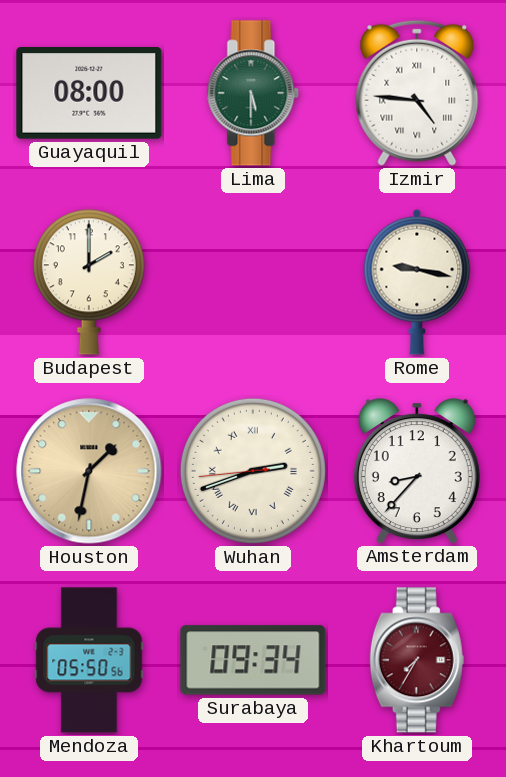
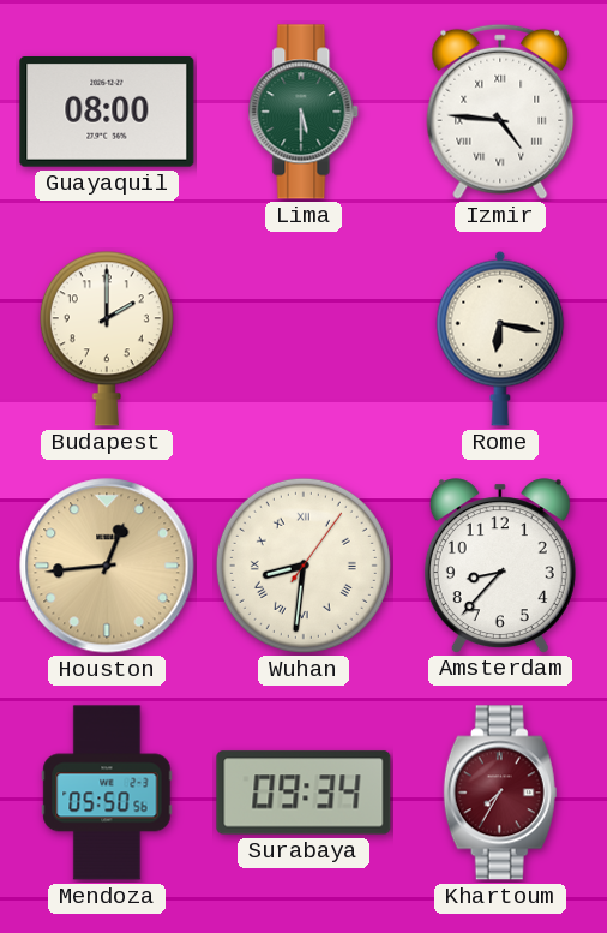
Rome: 9:17 -> 6:17
Houston: 1:32 -> 12:44
Wuhan: 2:41 -> 8:31
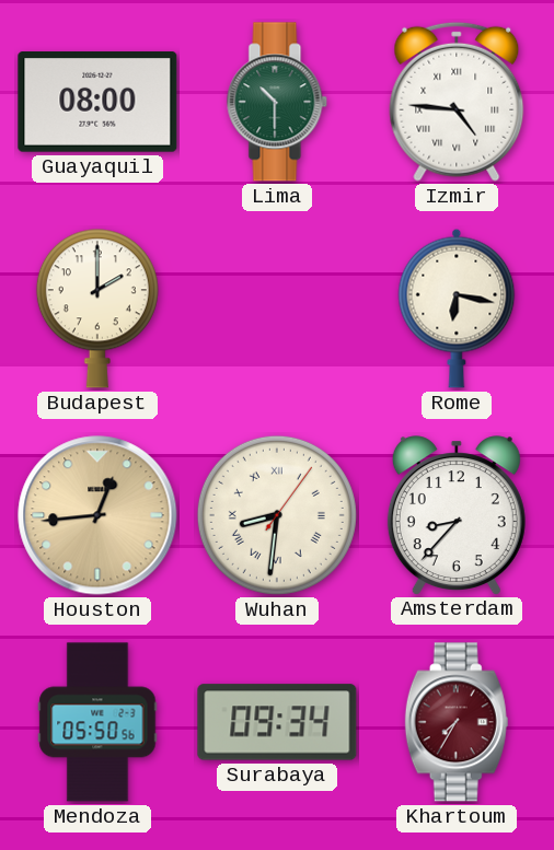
Lima: 5:30 -> 10:30
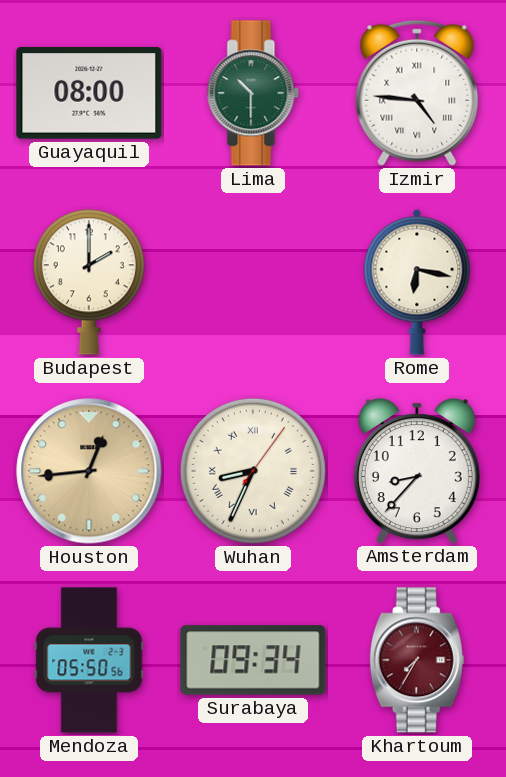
Wuhan: 8:31 -> 8:34
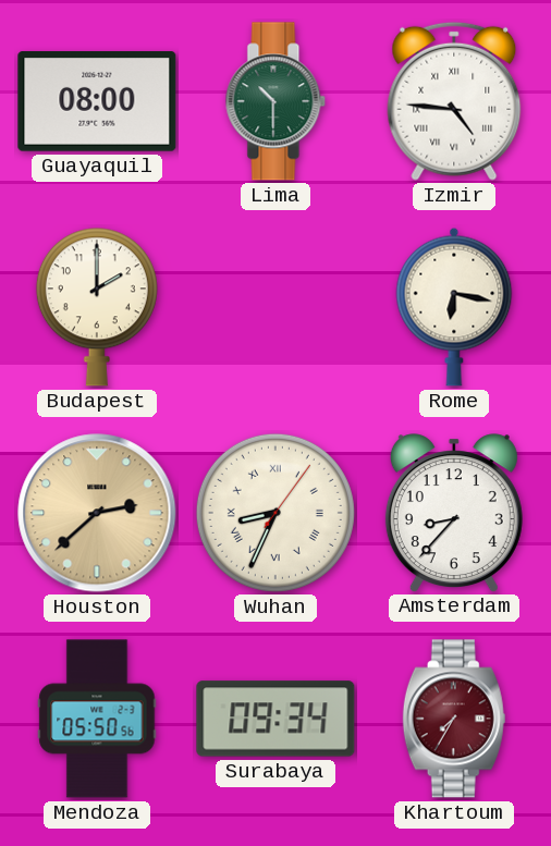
Houston: 12:44 -> 2:38
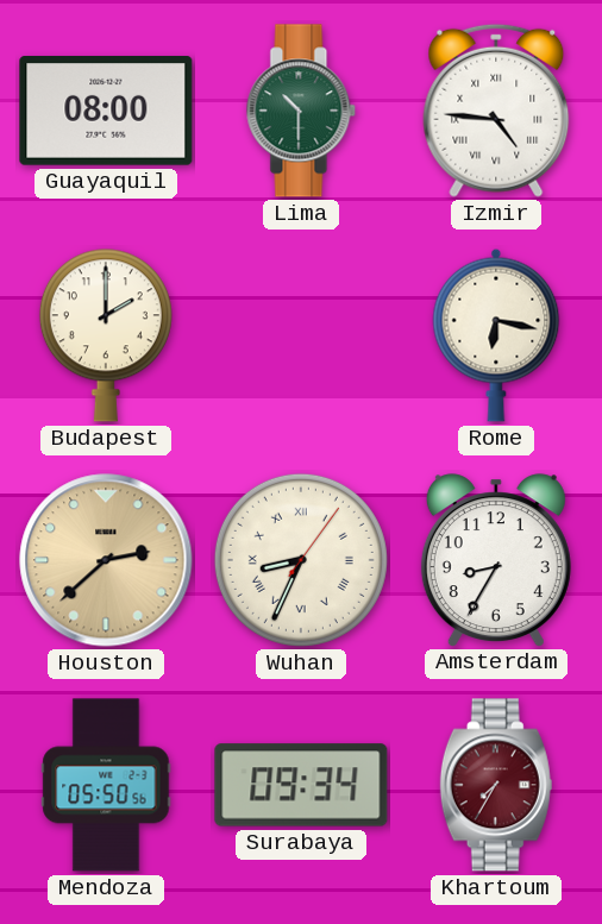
Amsterdam: 8:37 -> 8:35
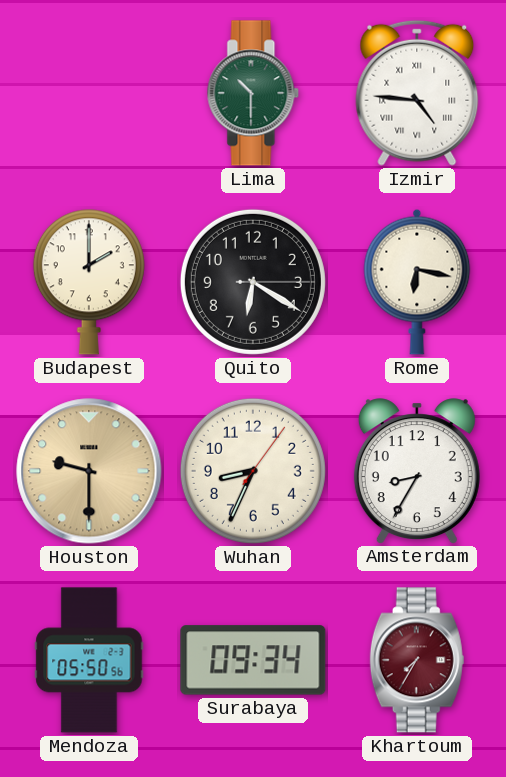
Guayaquil: 08:00 -> none
Quito: none -> 6:20
Houston: 2:38 -> 9:30
Wuhan numerals: Roman -> Arabic
